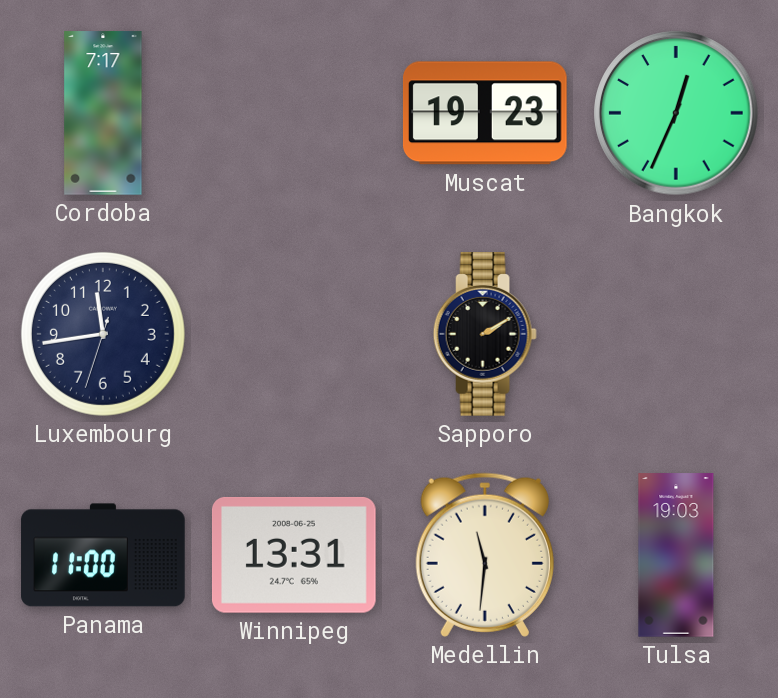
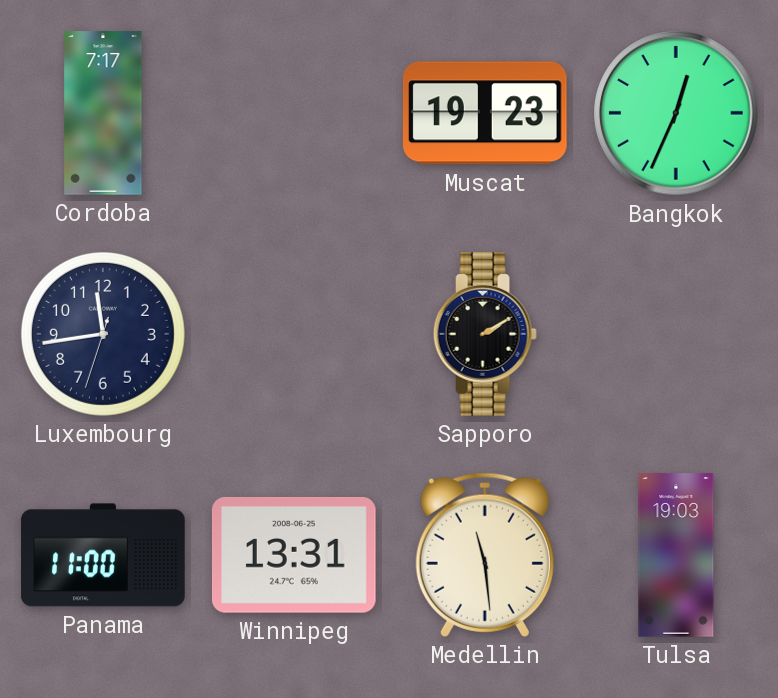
Medellin: 11:31 -> 11:29
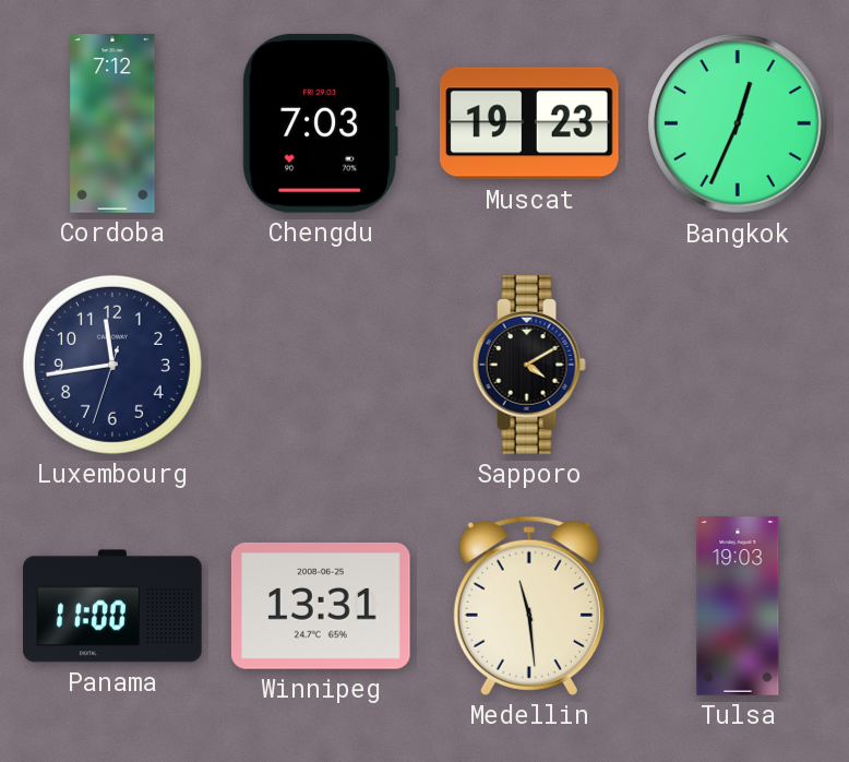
Cordoba: 7:17 -> 7:12
Chengdu: none -> 7:03
Sapporo: 2:10 -> 4:10
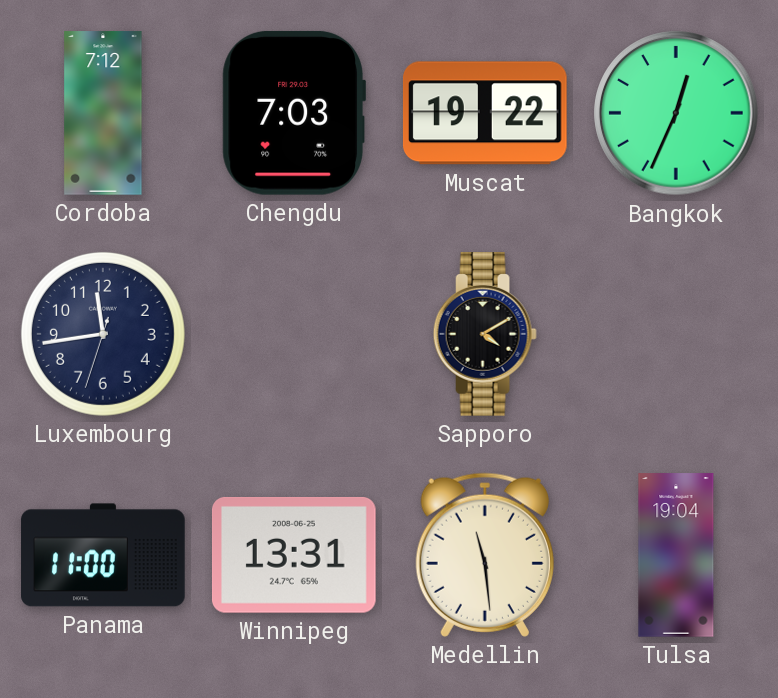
Muscat: 19:23 -> 19:22
Tulsa: 19:03 -> 19:04
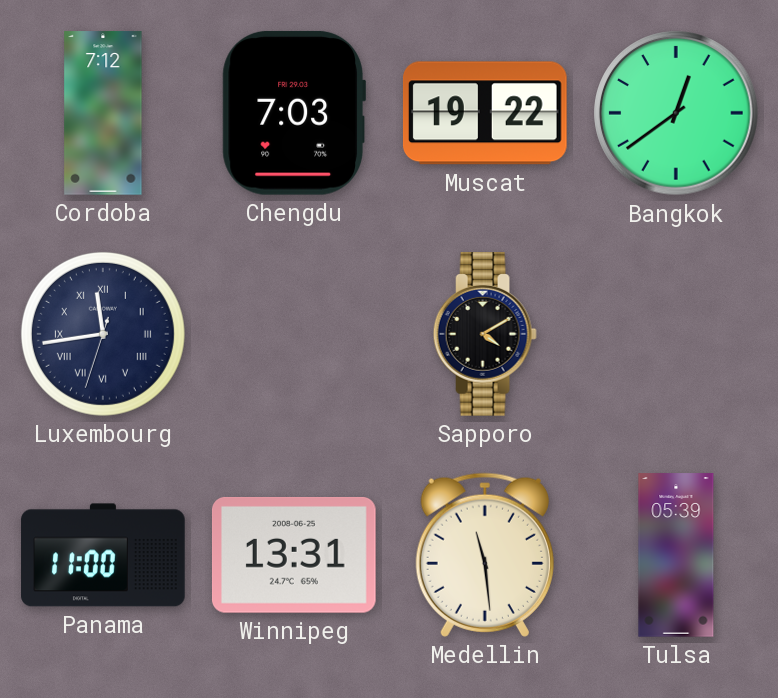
Bangkok: 12:34 -> 12:39
Luxembourg numerals: Arabic -> Roman
Tulsa: 19:04 -> 05:39
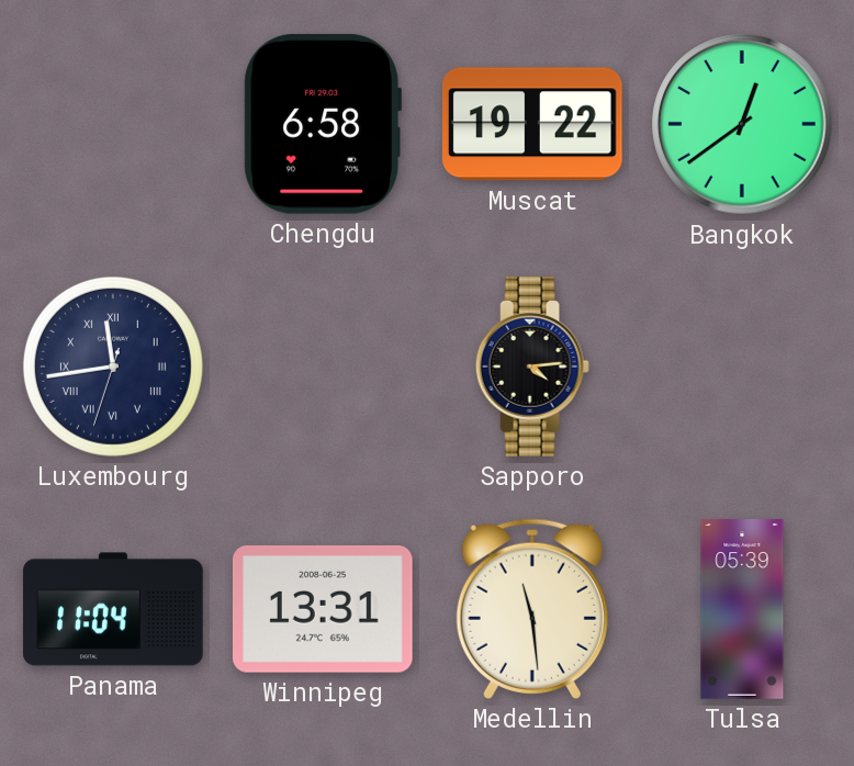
Cordoba: 7:12 -> none
Chengdu: 7:03 -> 6:58
Sapporo: 4:10 -> 4:14
Panama: 11:00 -> 11:04
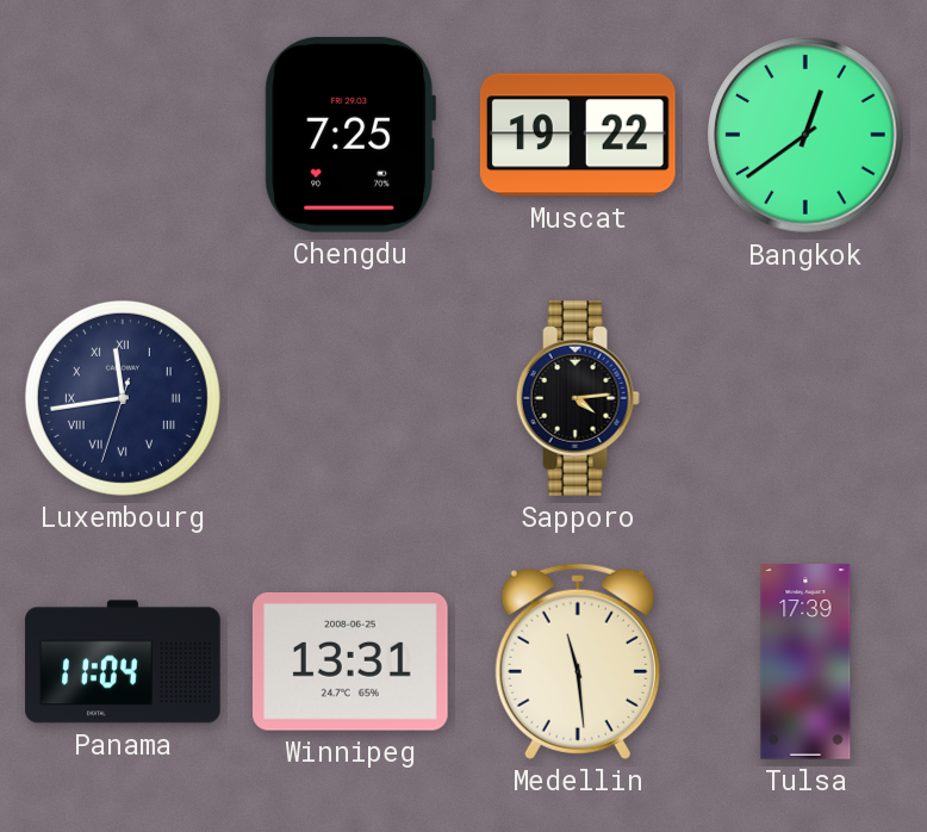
Chengdu: 6:58 -> 7:25
Tulsa: 05:39 -> 17:39
